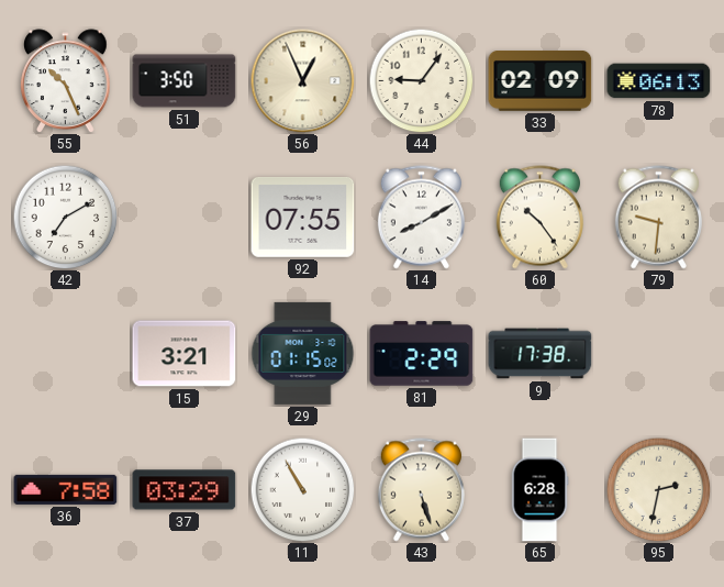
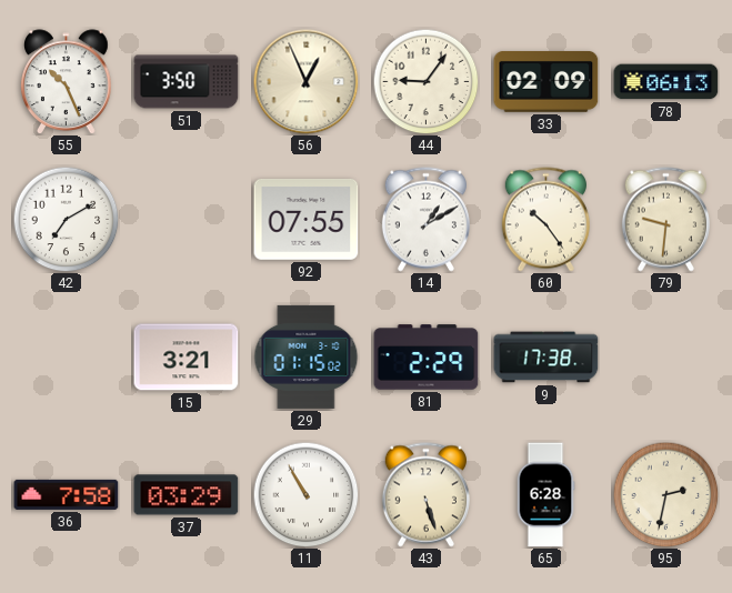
14: 8:10 -> 1:10
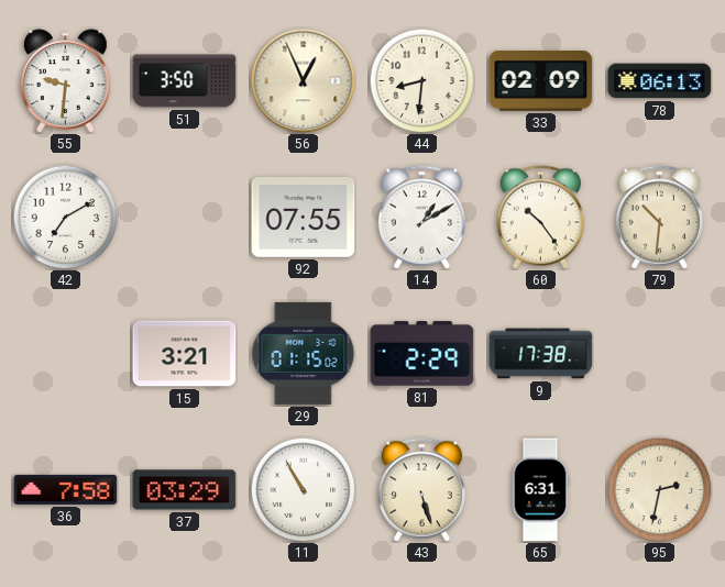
55: 10:26 -> 9:31
44: 9:06 -> 8:31
79: 9:31 -> 10:31
65: 6:28 -> 6:31
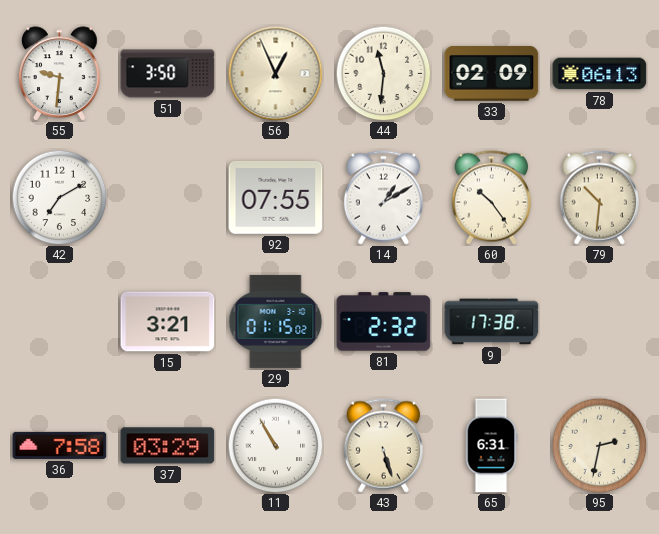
44: 8:31 -> 11:31
81: 2:29 -> 2:32
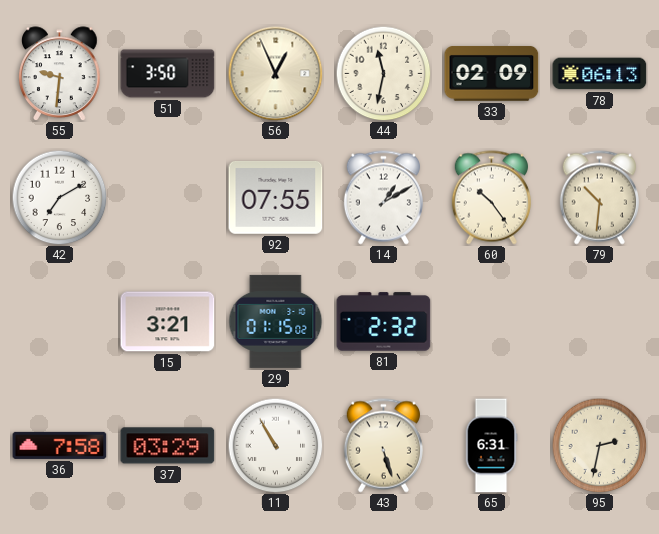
44: 11:31 -> 11:32
9: 17:38 -> none
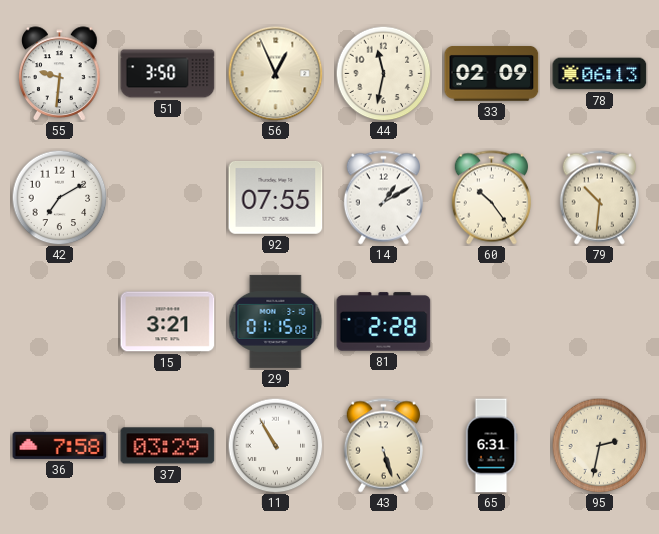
81: 2:32 -> 2:28
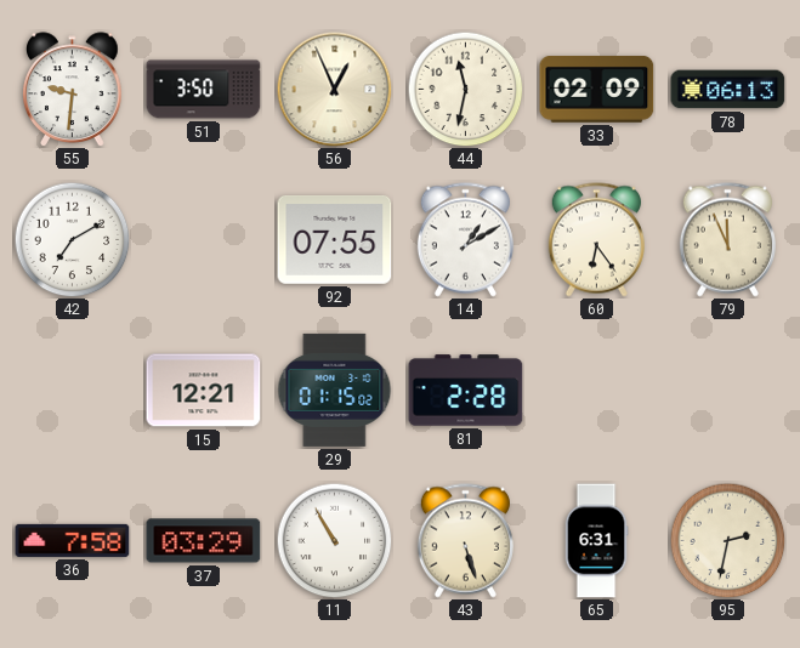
60: 10:24 -> 6:24
79: 10:31 -> 11:56
15: 3:21 -> 12:21
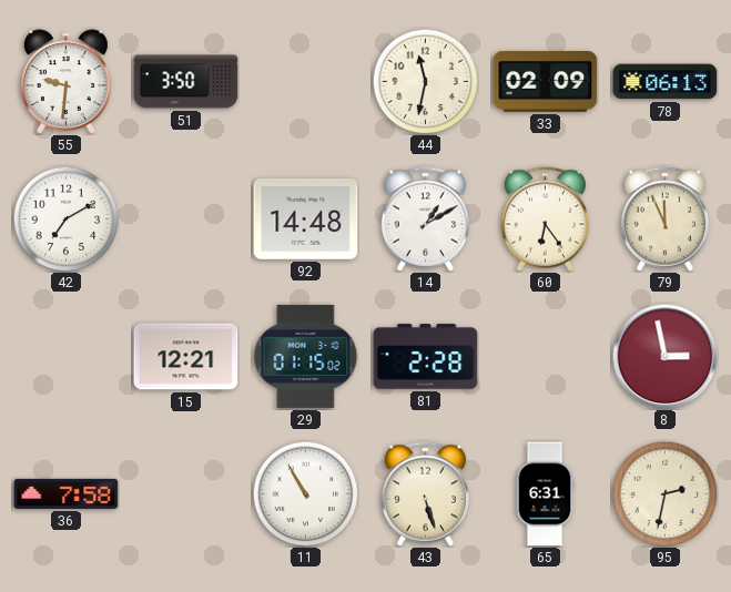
56: 12:56 -> none
92: 07:55 -> 14:48
8: none -> 2:58
37: 03:29 -> none
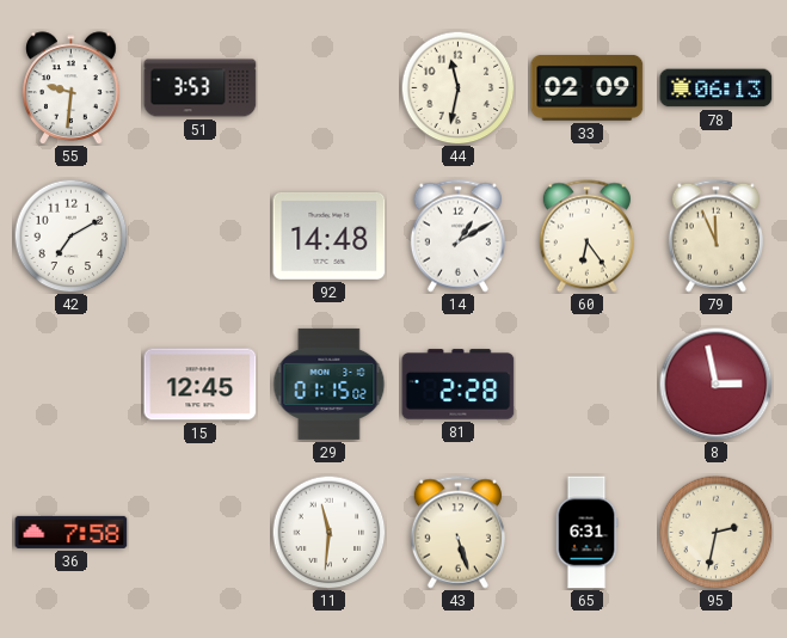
51: 3:50 -> 3:53
15: 12:21 -> 12:45
11: 10:55 -> 11:31
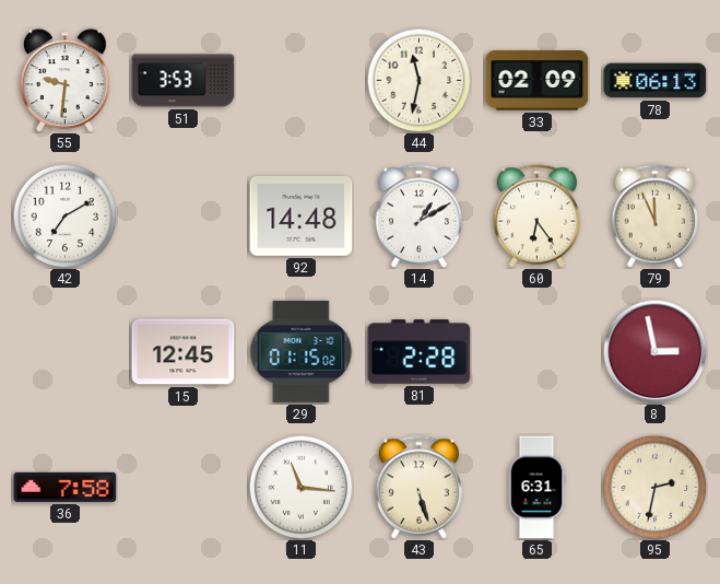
11: 11:31 -> 11:16
